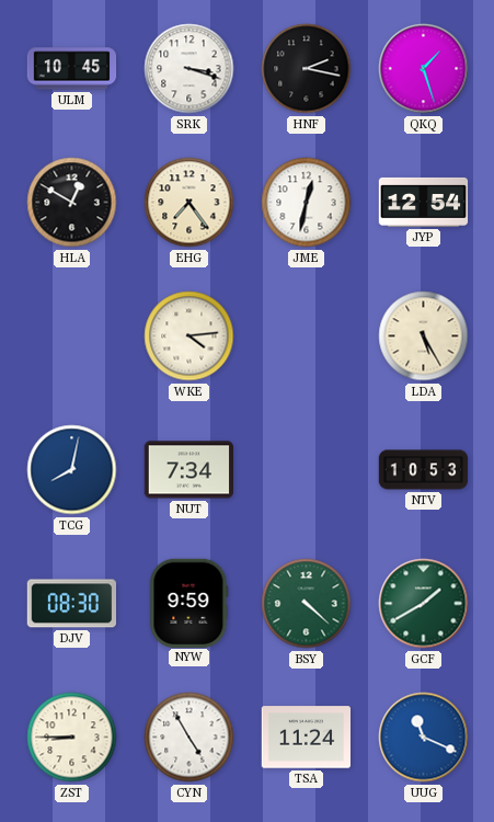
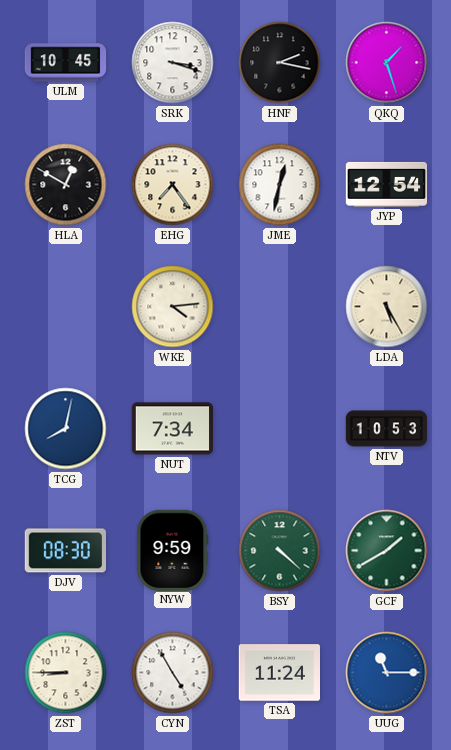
UUG: 11:19 -> 11:15
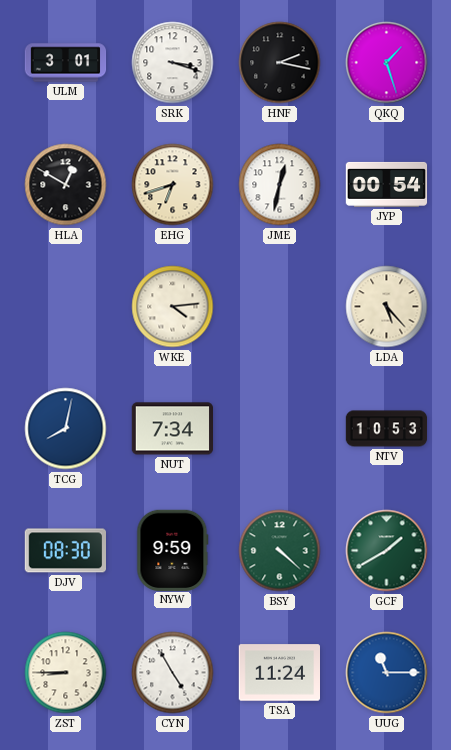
ULM: 10:45 -> 3:01
EHG: 7:24 -> 6:42
JYP: 12:54 -> 00:54
LDA: 5:25 -> 5:23
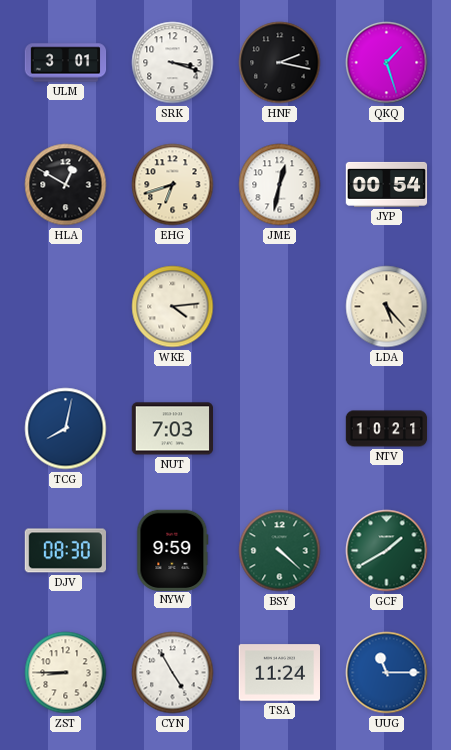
NUT: 7:34 -> 7:03
NTV: 10:53 -> 10:21
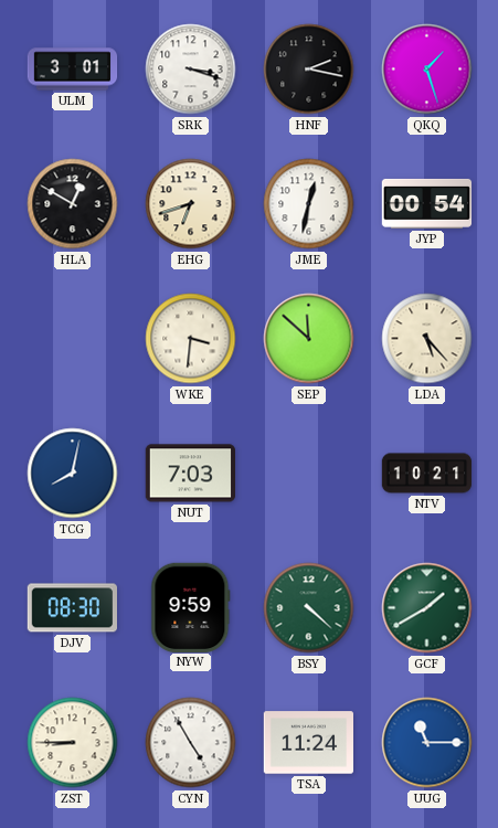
WKE: 4:14 -> 3:31
SEP: none -> 11:52
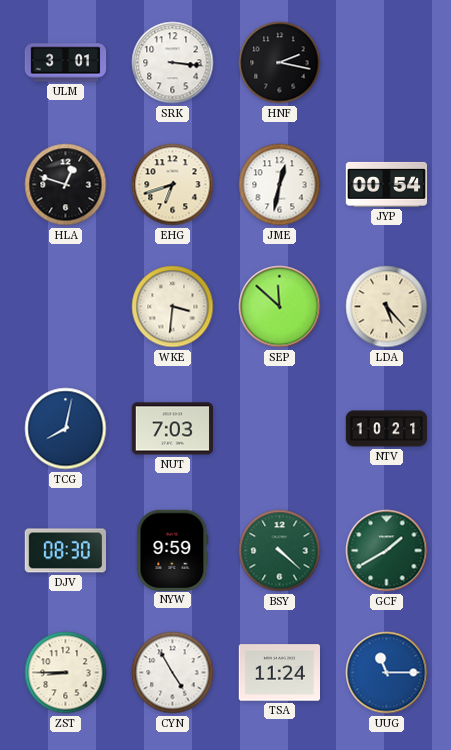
SRK: 3:18 -> 3:16
QKQ: 1:27 -> none
HLA: 12:50 -> 12:48
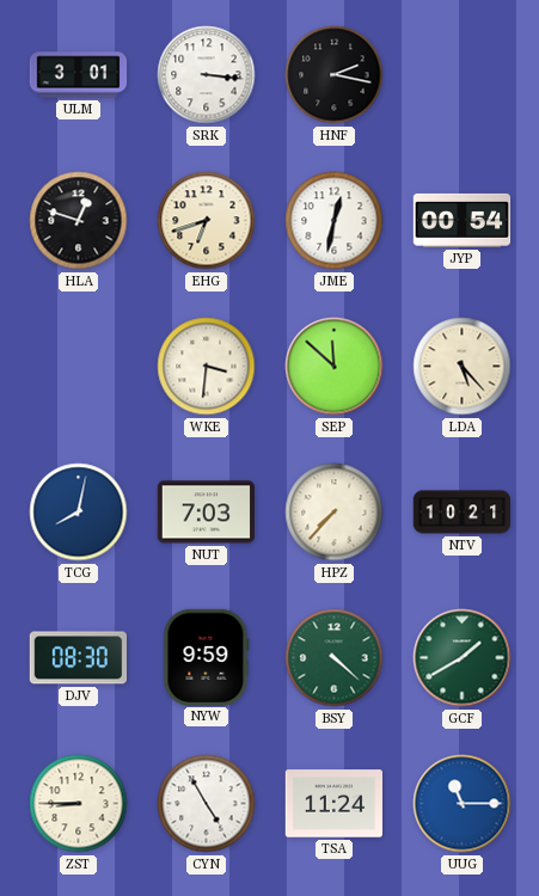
HPZ: none -> 7:37
